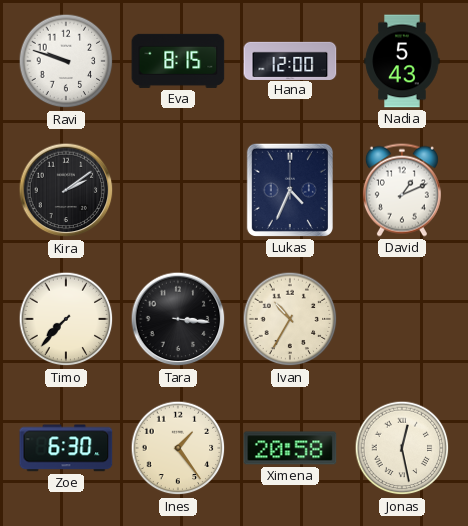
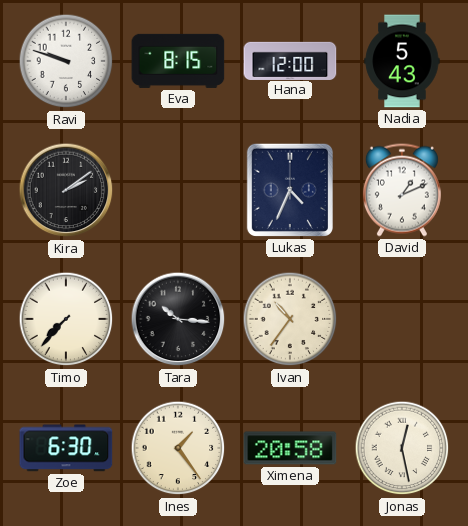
Tara: 3:16 -> 10:16
Ivan: 10:35 -> 10:36
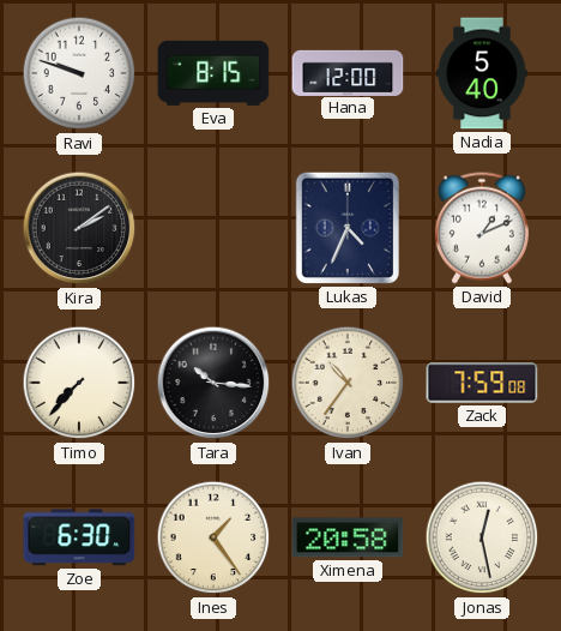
Nadia: 5:43 -> 5:40
Zack: none -> 7:59
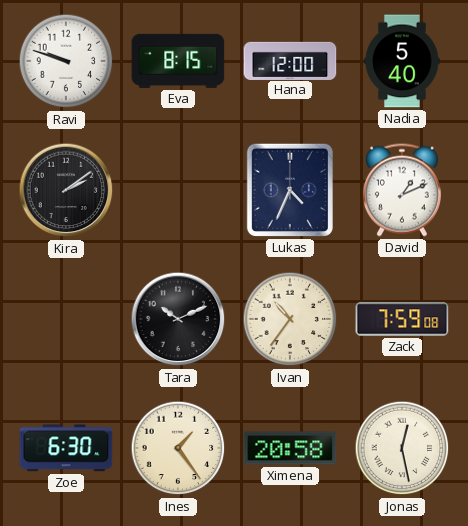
Timo: 7:37 -> none
Tara: 10:16 -> 10:11
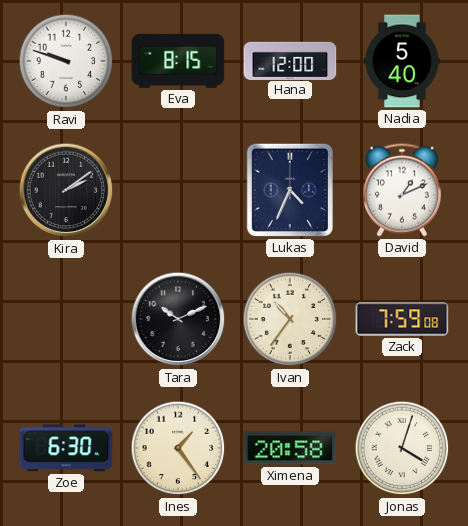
Jonas: 12:28 -> 4:03
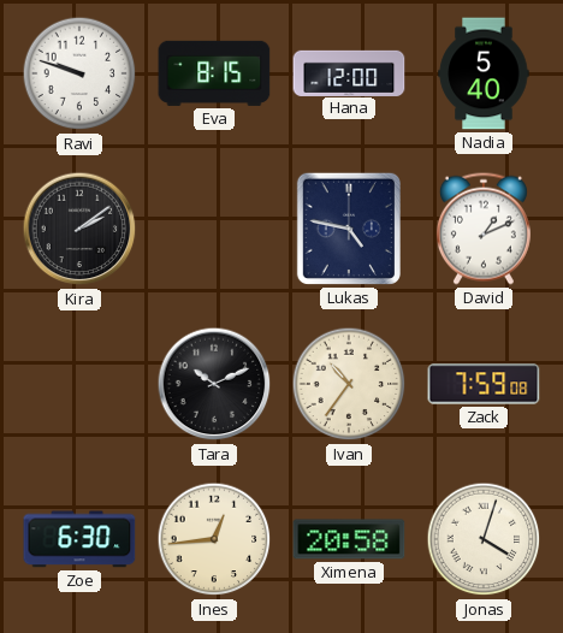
Lukas: 4:34 -> 4:47
Ines: 1:24 -> 12:44
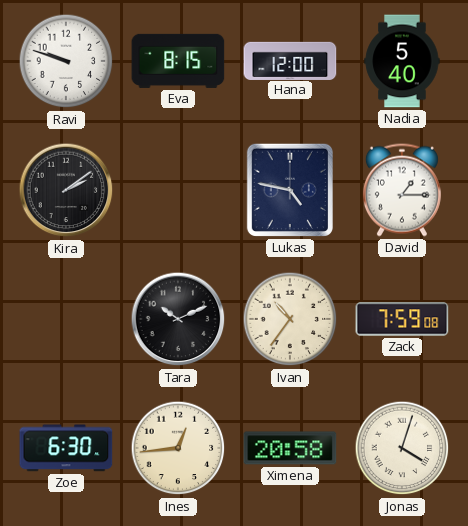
David: 1:11 -> 1:15
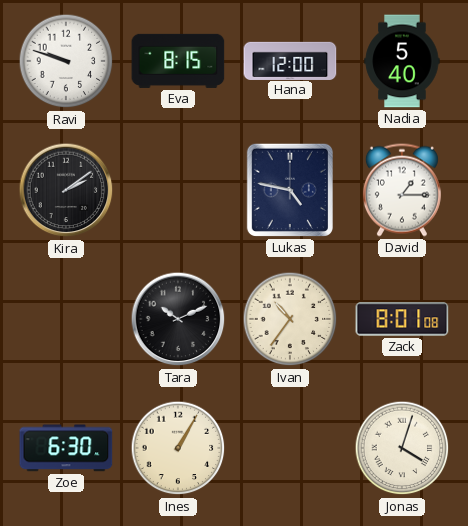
Zack: 7:59 -> 8:01
Ines: 12:44 -> 1:05
Ximena: 20:58 -> none
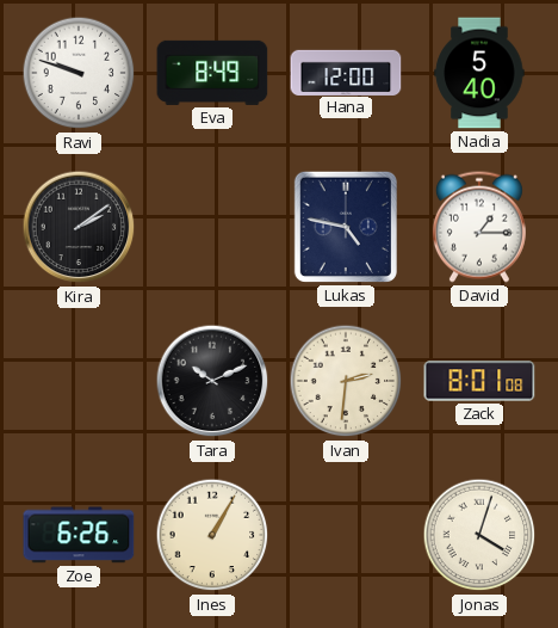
Eva: 8:15 -> 8:49
Ivan: 10:36 -> 2:31
Zoe: 6:30 -> 6:26
